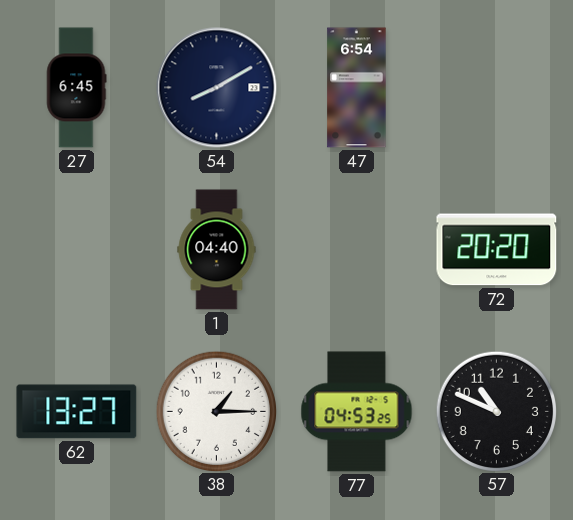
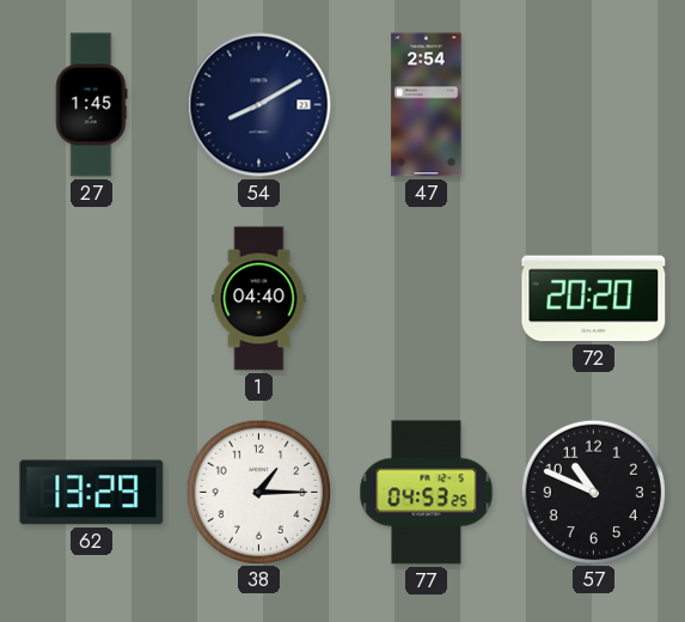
27: 6:45 -> 1:45
47: 6:54 -> 2:54
62: 13:27 -> 13:29
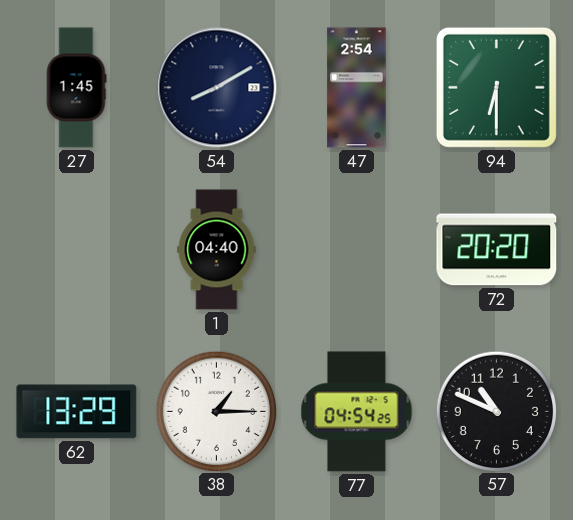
94: none -> 6:30
77: 04:53 -> 04:54
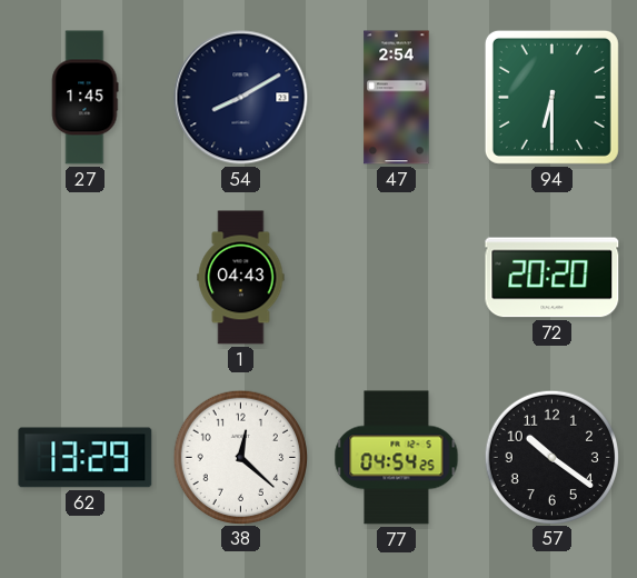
1: 04:40 -> 04:43
38: 1:15 -> 12:22
57: 10:49 -> 10:21
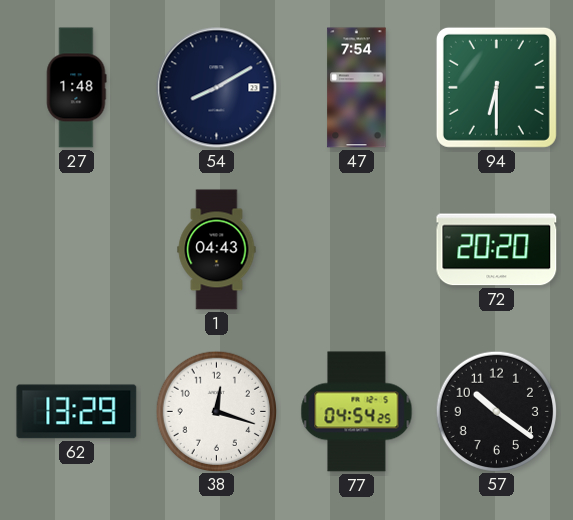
27: 1:45 -> 1:48
47: 2:54 -> 7:54
38: 12:22 -> 12:18
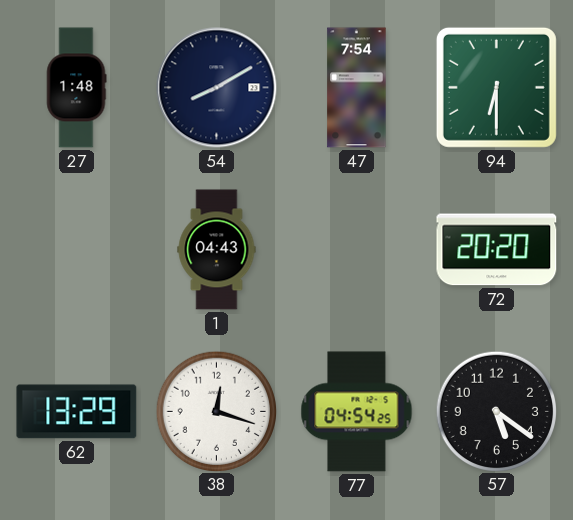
57: 10:21 -> 5:21
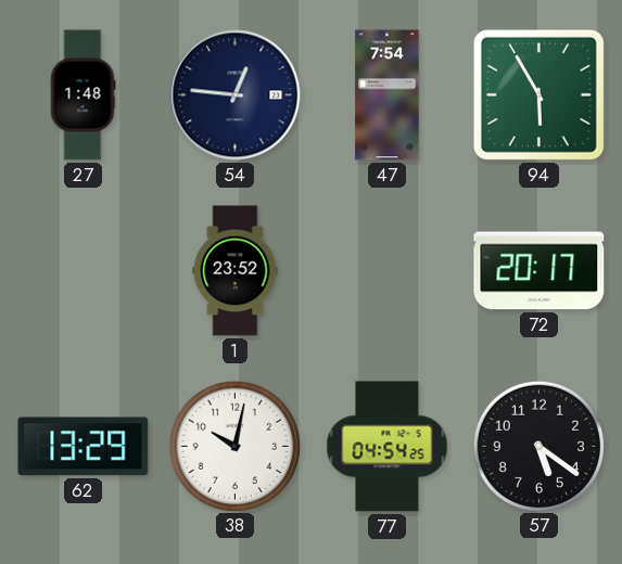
54: 8:10 -> 12:46
94: 6:30 -> 5:55
1: 04:43 -> 23:52
72: 20:20 -> 20:17
38: 12:18 -> 10:02
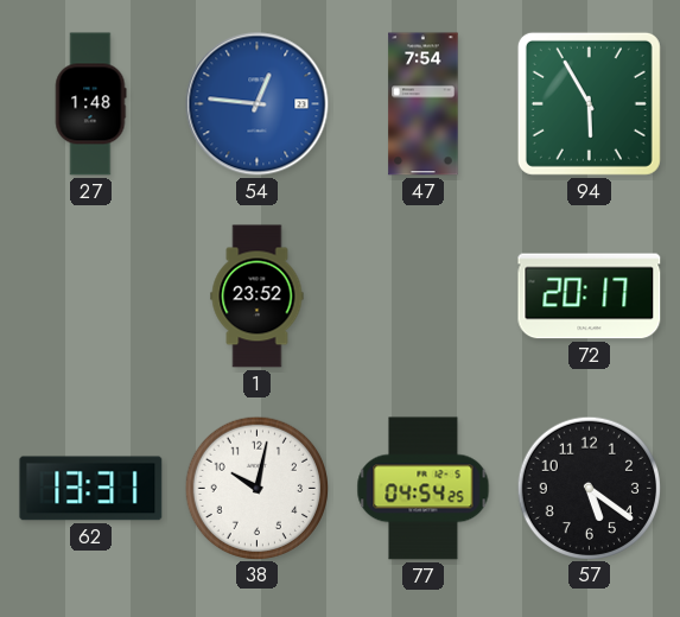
54 dial: navy -> blue
62: 13:29 -> 13:31
